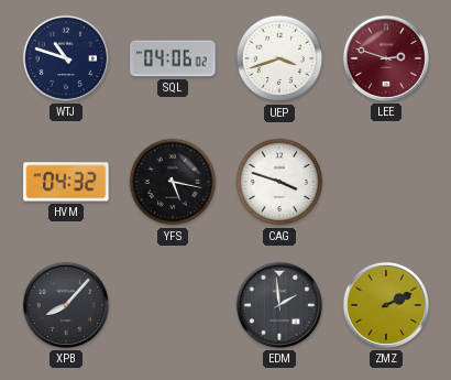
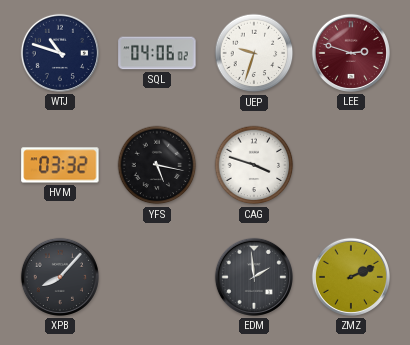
UEP: 3:42 -> 9:33
HVM: 04:32 -> 03:32
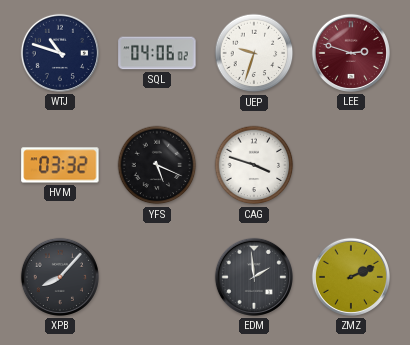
YFS: 5:17 -> 5:19
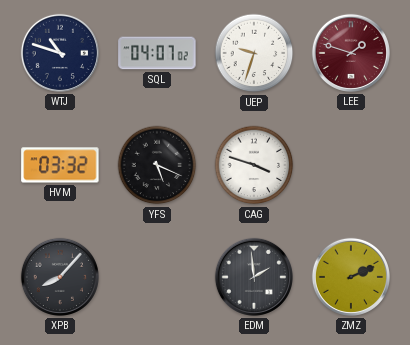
SQL: 04:06 -> 04:07
LEE: 2:48 -> 1:48
